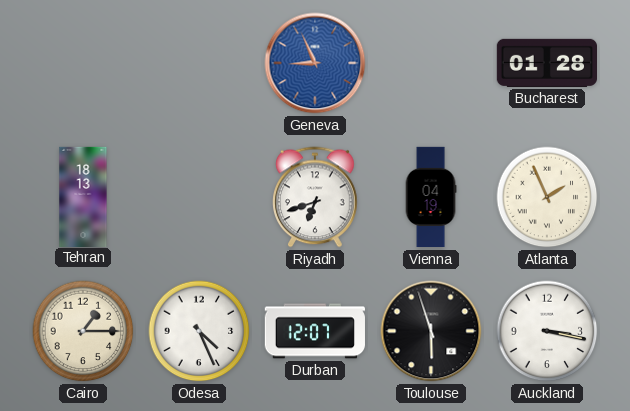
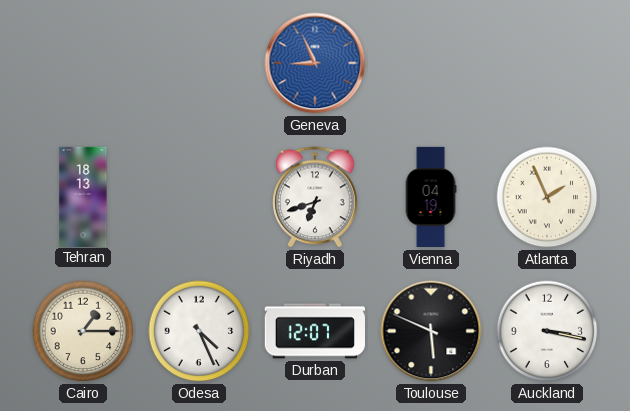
Bucharest: 01:28 -> none
Toulouse: 5:57 -> 5:49
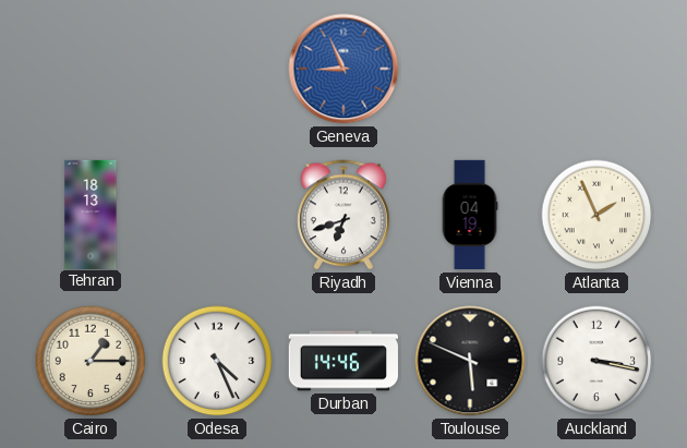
Durban: 12:07 -> 14:46
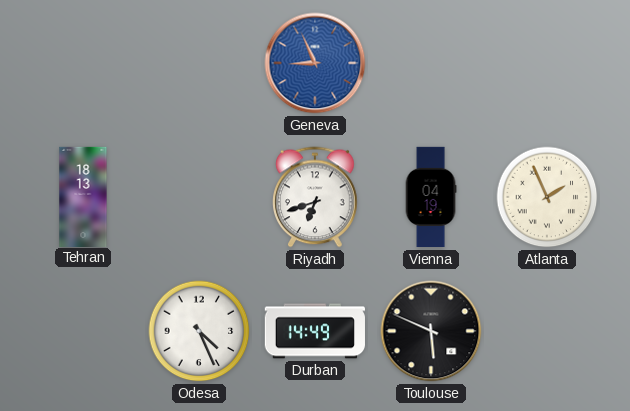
Cairo: 1:15 -> none
Durban: 14:46 -> 14:49
Auckland: 3:17 -> none
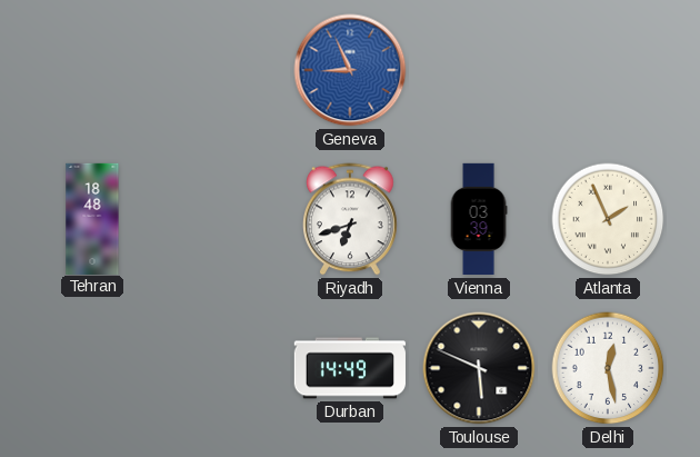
Tehran: 18:13 -> 18:48
Vienna: 04:19 -> 03:39
Odesa: 4:26 -> none
Delhi: none -> 12:28
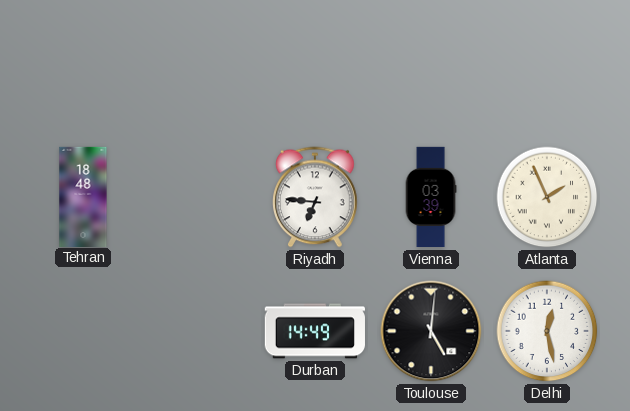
Geneva: 8:56 -> none
Riyadh: 6:42 -> 6:46
Toulouse: 5:49 -> 5:01
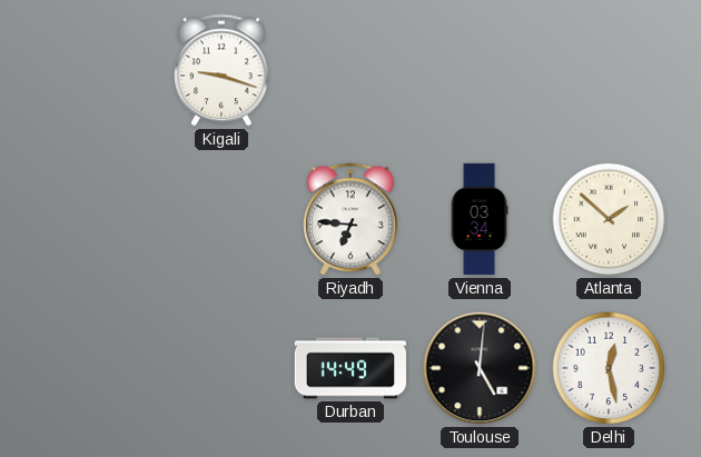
Kigali: none -> 9:18
Tehran: 18:48 -> none
Vienna: 03:39 -> 03:34
Atlanta: 1:56 -> 1:52
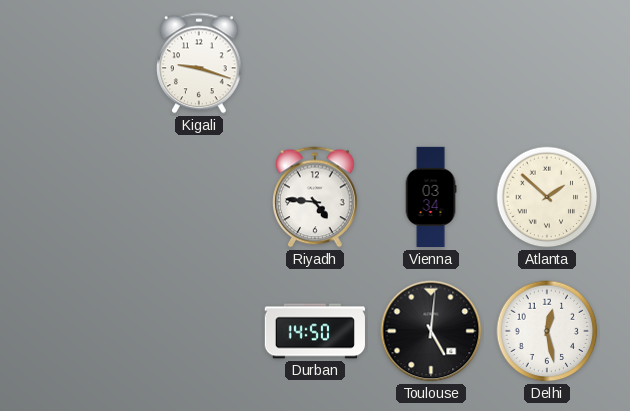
Riyadh: 6:46 -> 4:46
Durban: 14:49 -> 14:50
